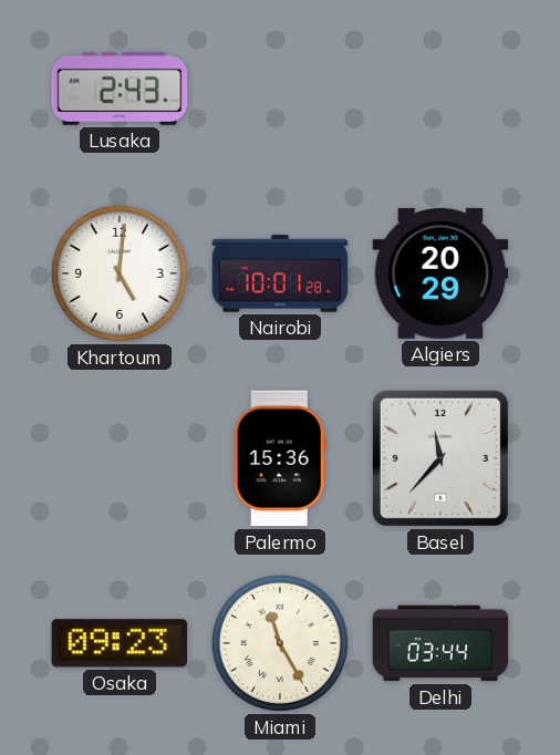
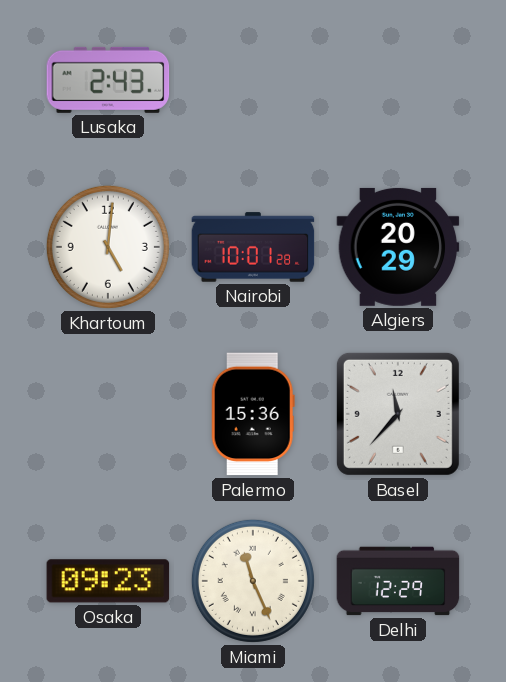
Miami: 11:25 -> 11:26
Delhi: 03:44 -> 12:29
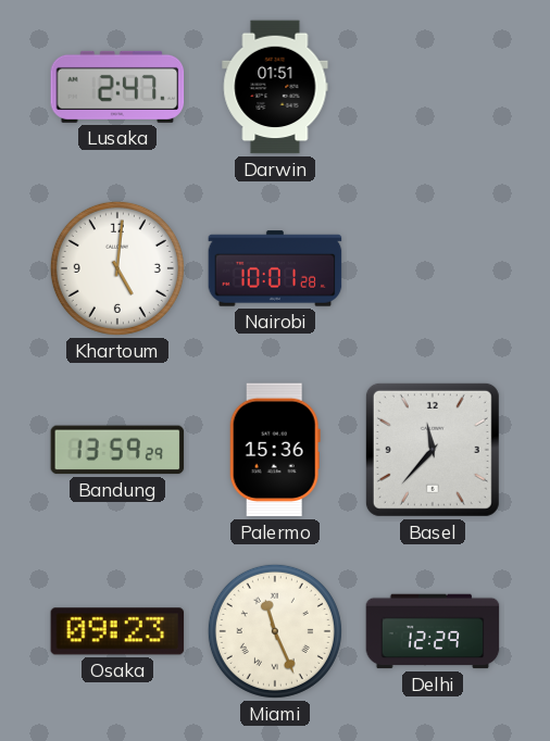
Lusaka: 2:43 -> 2:47
Darwin: none -> 01:51
Algiers: 20:29 -> none
Bandung: none -> 13:59
